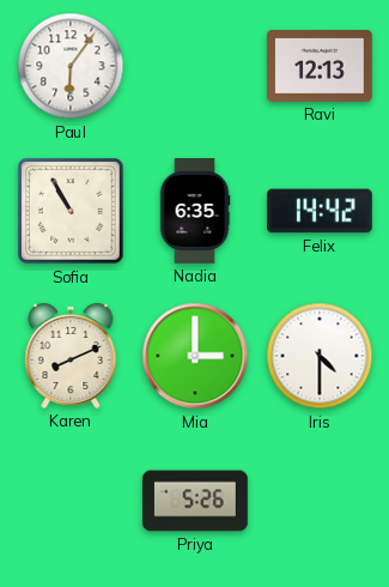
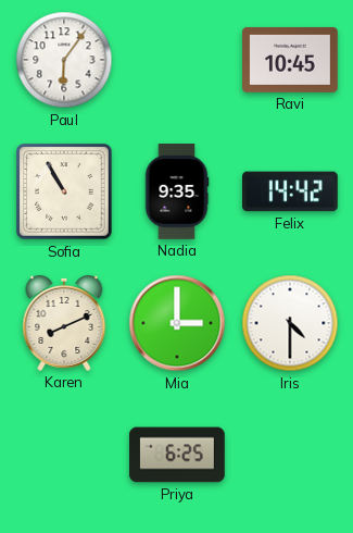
Ravi: 12:13 -> 10:45
Nadia: 6:35 -> 9:35
Priya: 5:26 -> 6:25
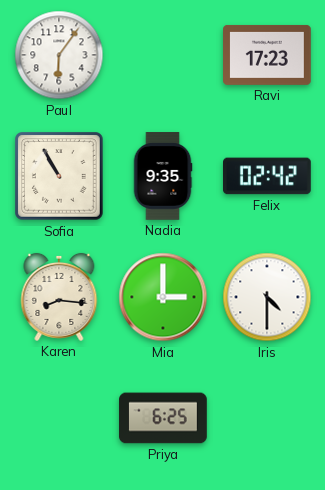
Ravi: 10:45 -> 17:23
Felix: 14:42 -> 02:42
Karen: 8:11 -> 8:16
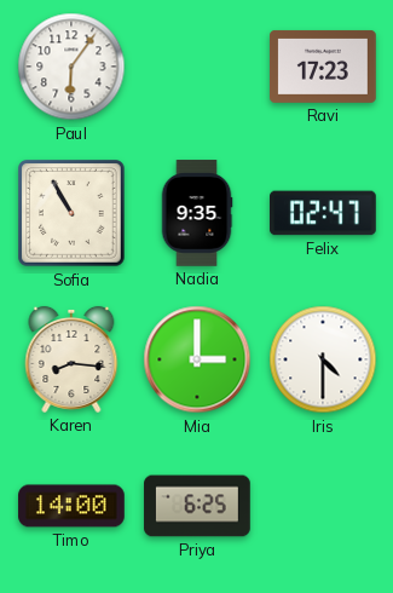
Felix: 02:42 -> 02:47
Timo: none -> 14:00
